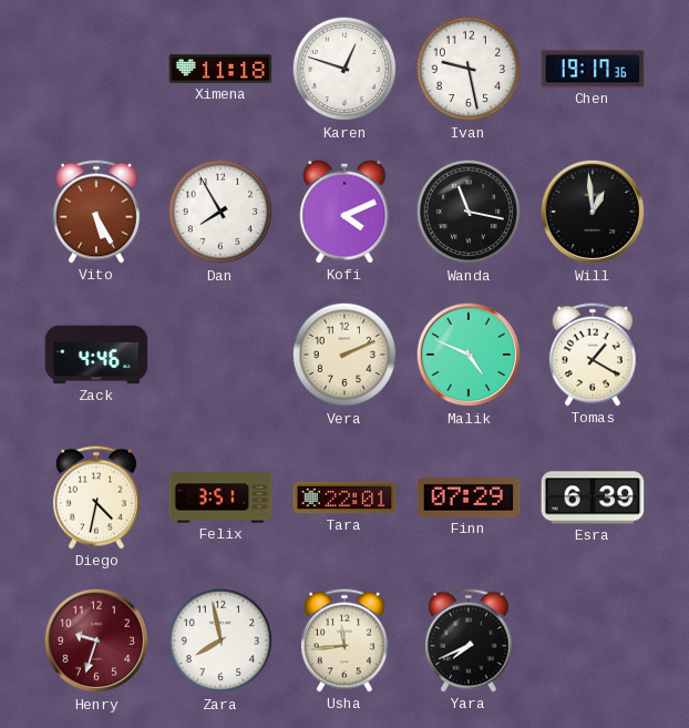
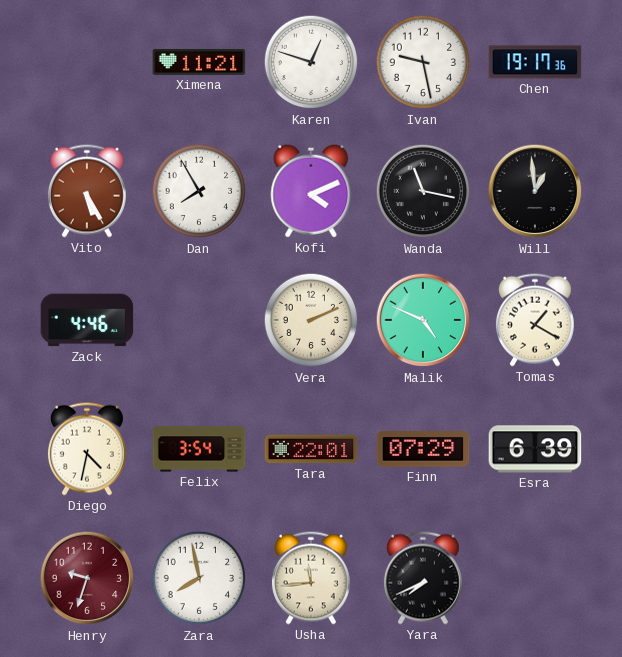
Ximena: 11:18 -> 11:21
Felix: 3:51 -> 3:54
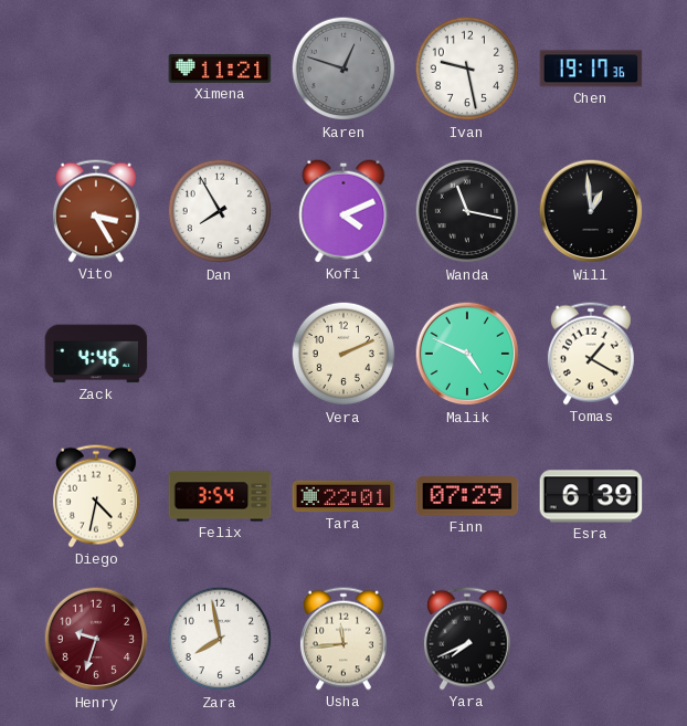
Karen dial: white -> grey
Vito: 5:25 -> 3:25
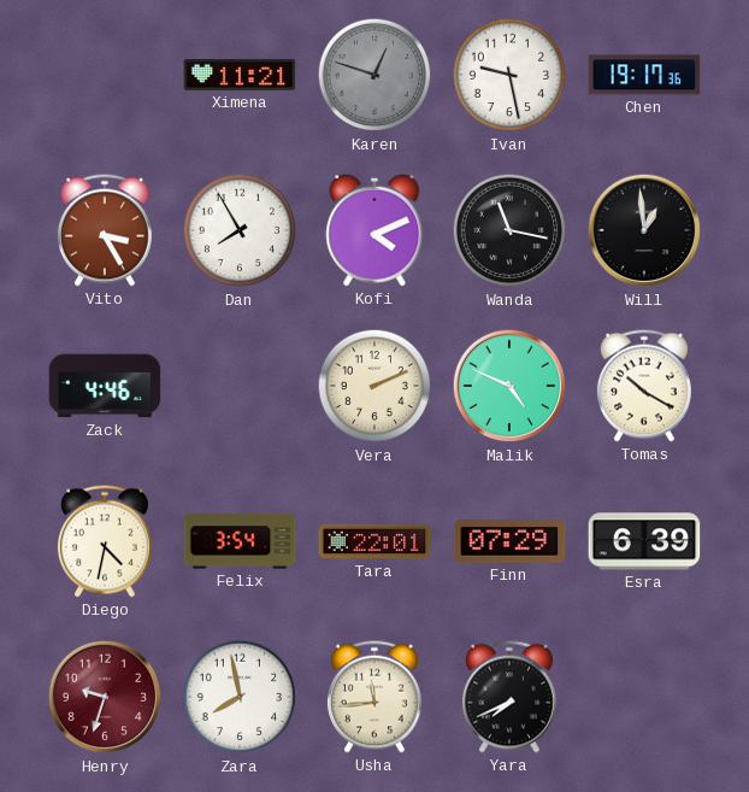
Tomas: 1:20 -> 10:20
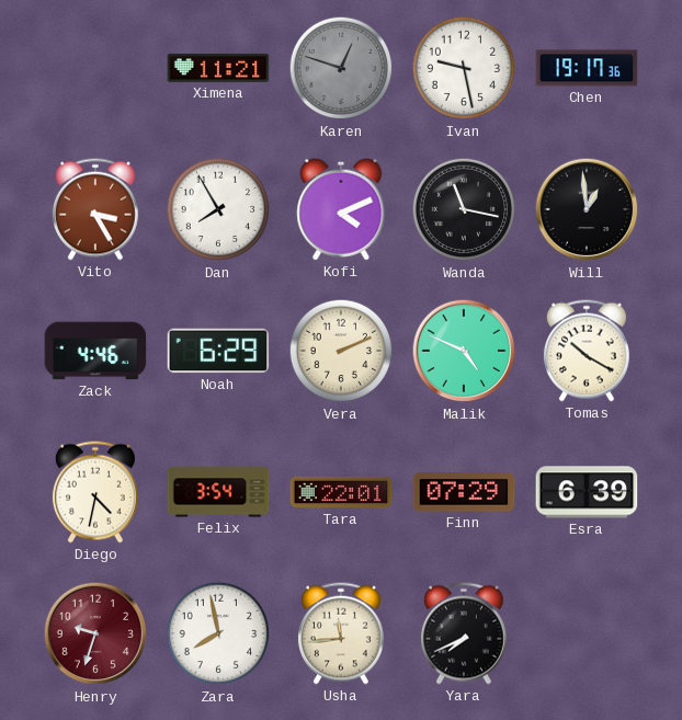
Noah: none -> 6:29
